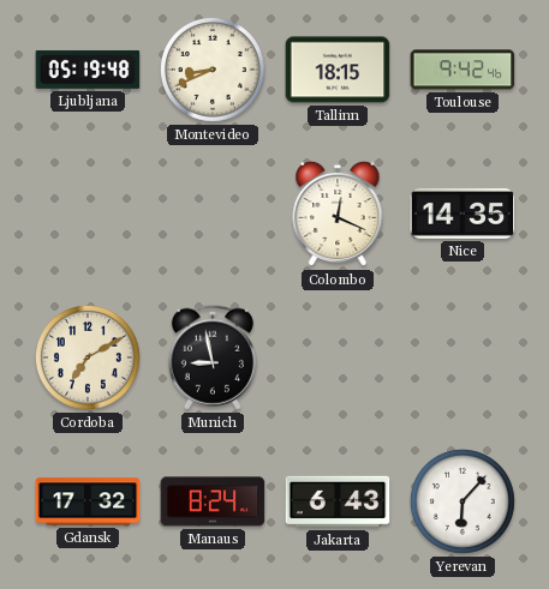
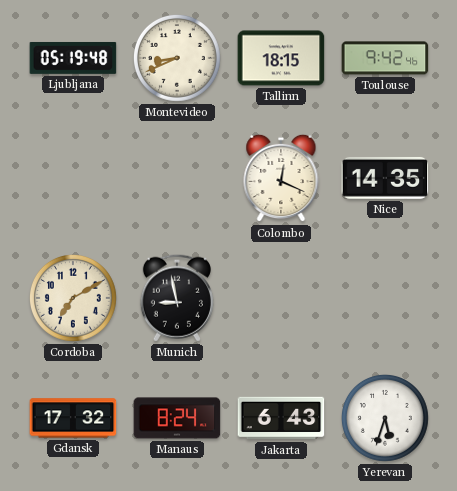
Yerevan: 6:07 -> 5:33
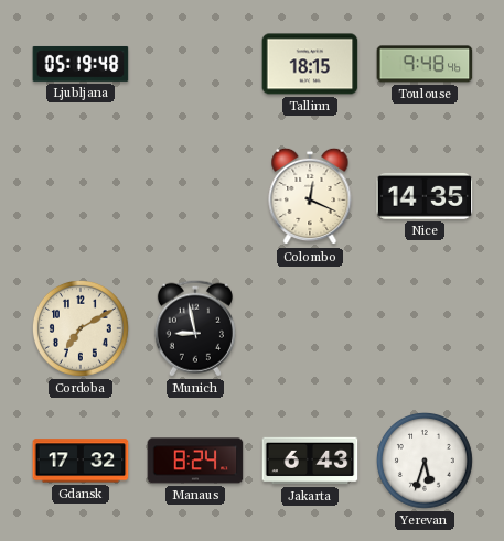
Montevideo: 8:41 -> none
Toulouse: 9:42 -> 9:48
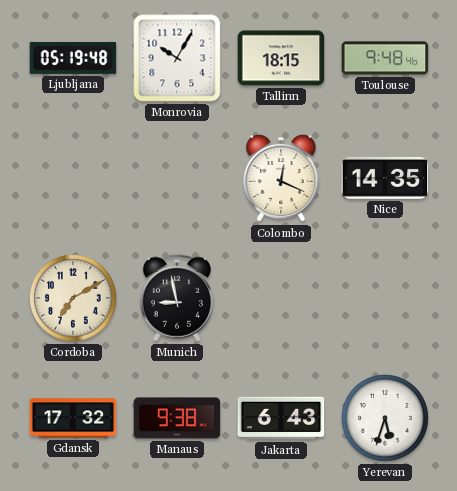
Monrovia: none -> 10:05
Manaus: 8:24 -> 9:38
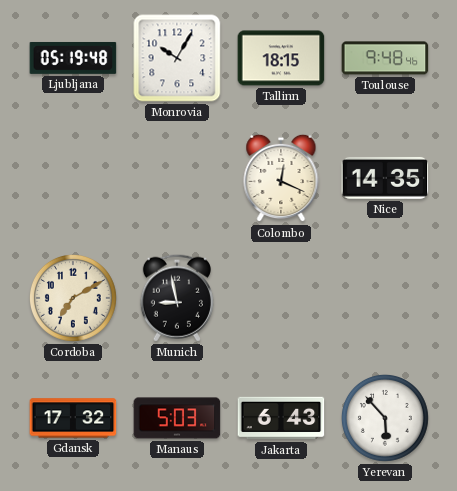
Manaus: 9:38 -> 5:03
Yerevan: 5:33 -> 5:53
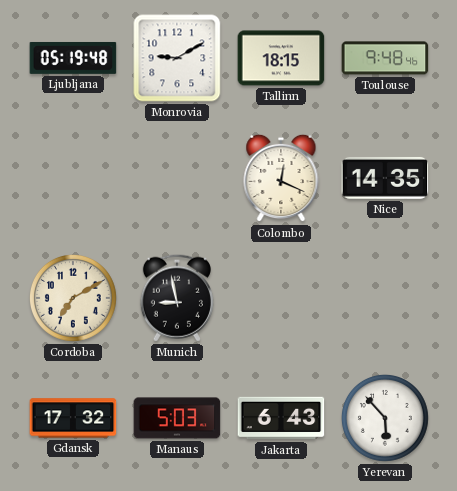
Monrovia: 10:05 -> 9:10
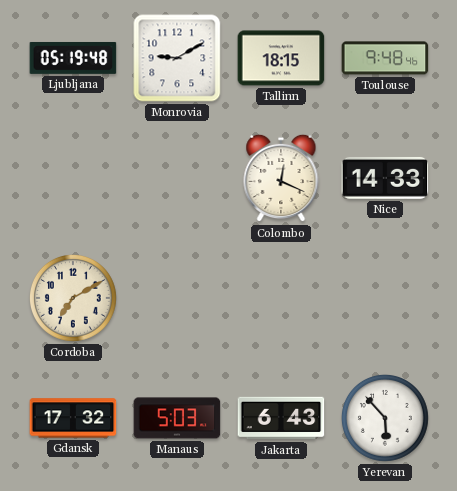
Nice: 14:35 -> 14:33
Munich: 8:58 -> none
